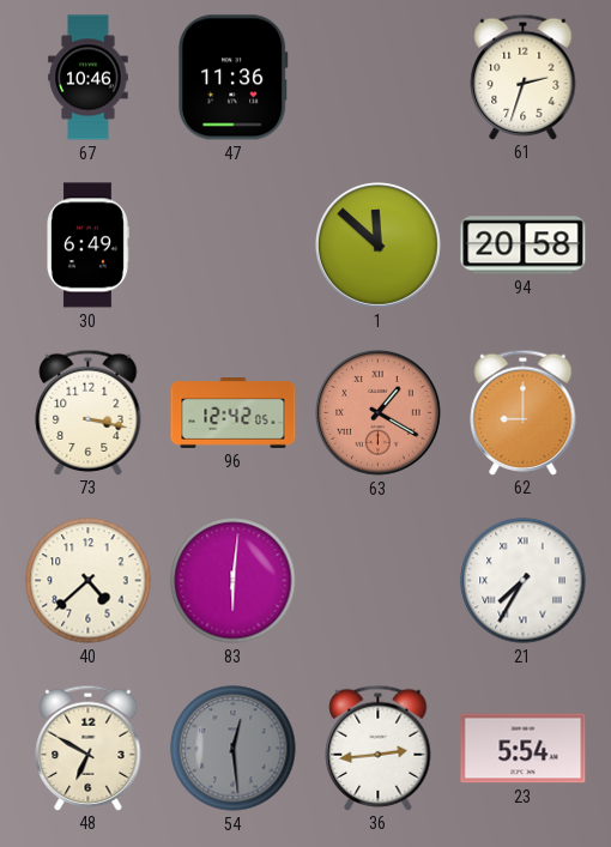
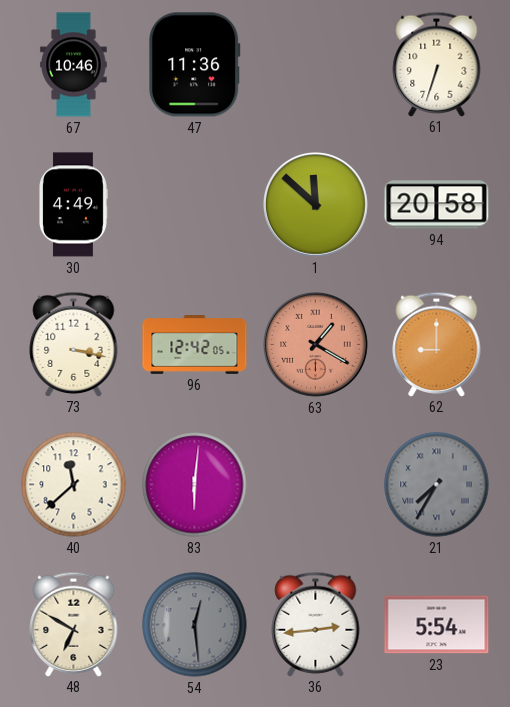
61: 2:33 -> 6:33
30: 6:49 -> 4:49
40: 4:38 -> 11:38
21 dial: white -> grey
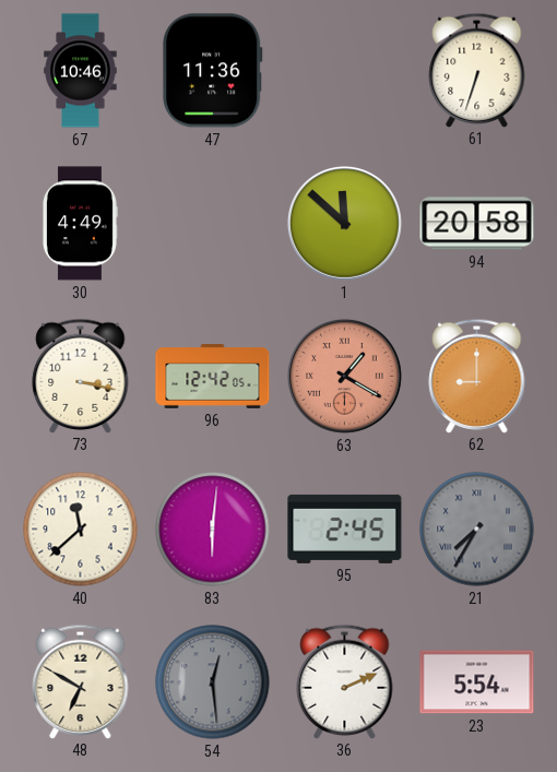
95: none -> 2:45
36: 2:44 -> 2:11
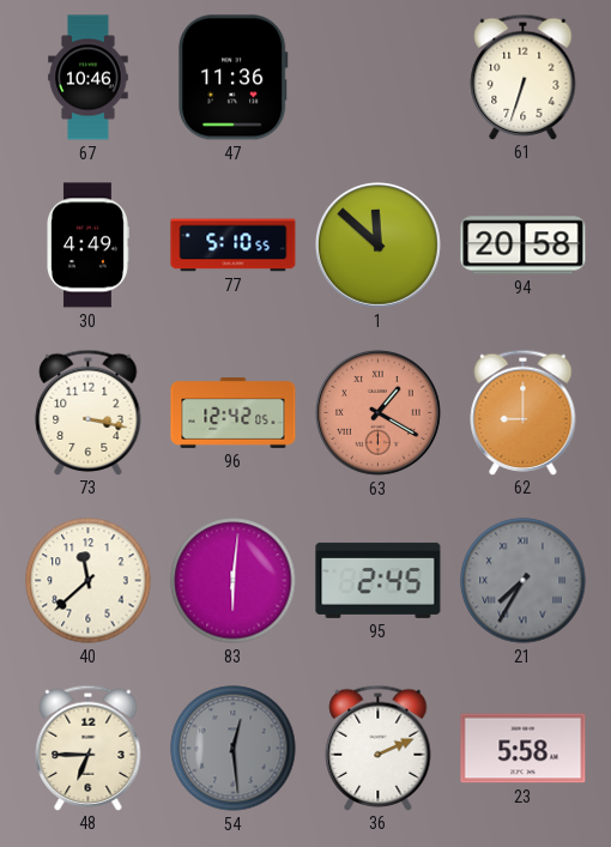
77: none -> 5:10
48: 6:50 -> 6:45
23: 5:54 -> 5:58
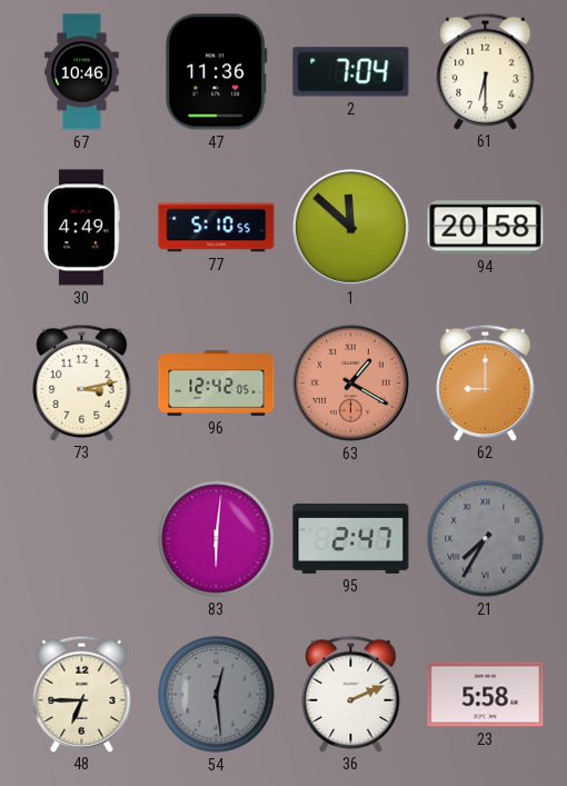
2: none -> 7:04
61: 6:33 -> 6:30
73: 3:17 -> 3:13
40: 11:38 -> none
95: 2:45 -> 2:47
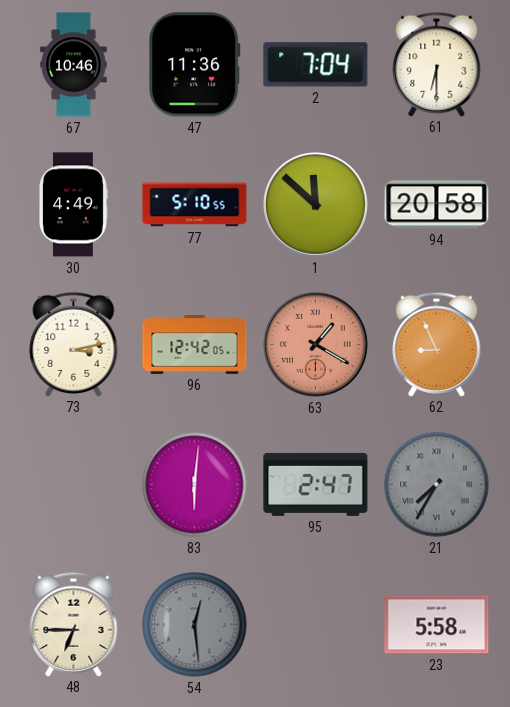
62: 9:00 -> 8:56
36: 2:11 -> none
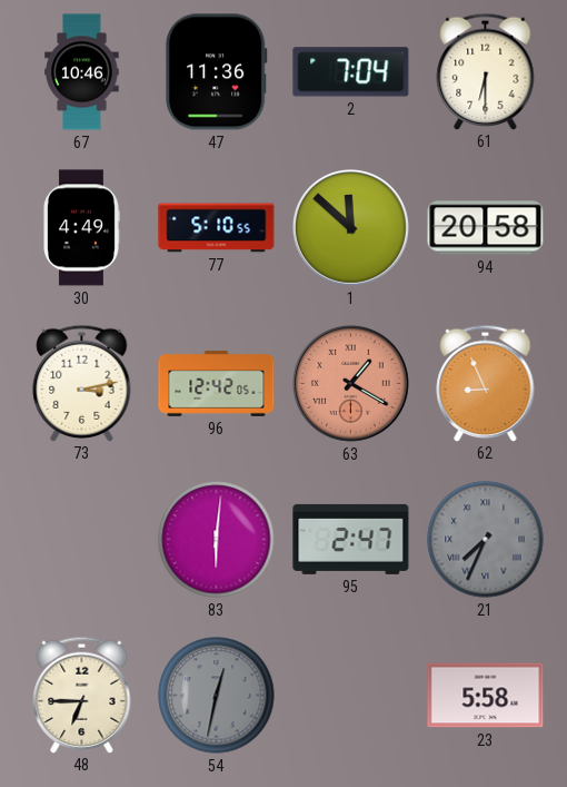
21: 7:35 -> 7:34
54: 12:29 -> 12:32
